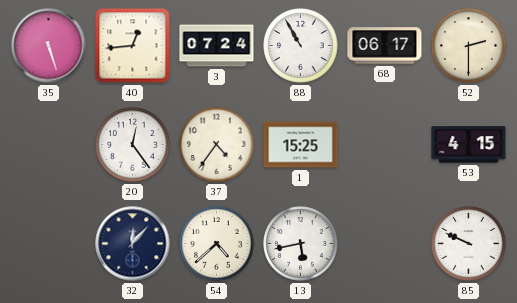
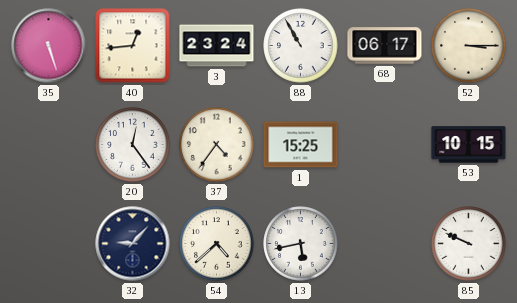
3: 07:24 -> 23:24
52: 2:30 -> 3:15
53: 4:15 -> 10:15
32: 12:07 -> 9:07
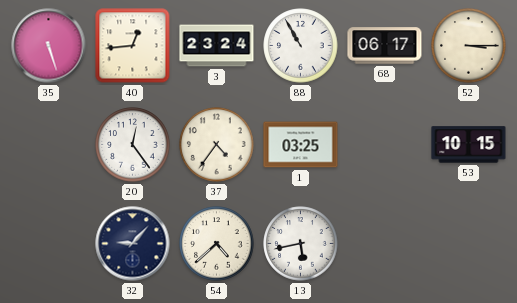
1: 15:25 -> 03:25
85: 9:49 -> none
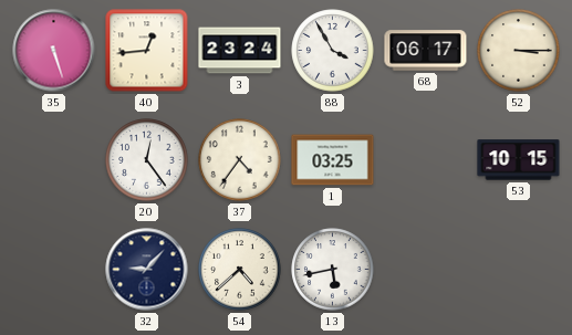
88: 10:55 -> 3:55
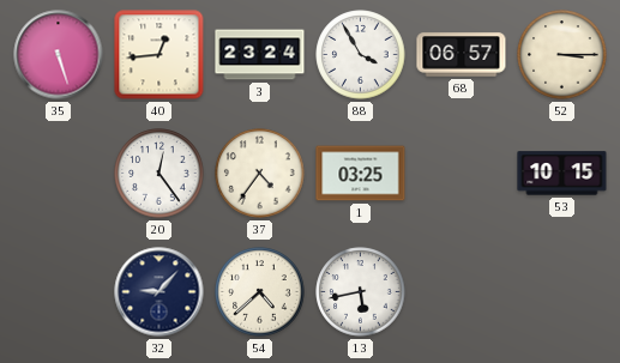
68: 06:17 -> 06:57
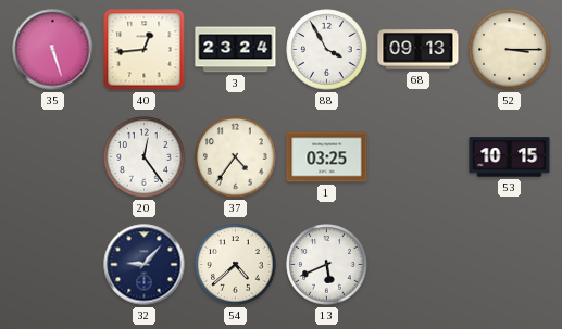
68: 06:57 -> 09:13
13: 5:43 -> 5:41
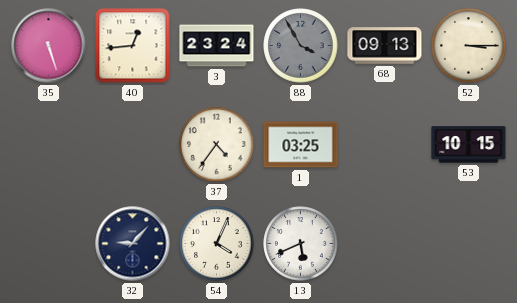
88 dial: white -> grey
20: 12:24 -> none
54: 4:38 -> 4:04
